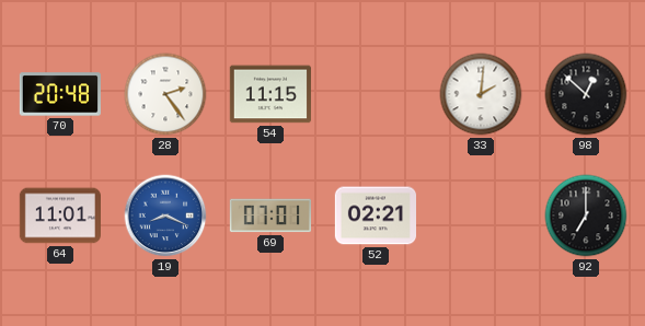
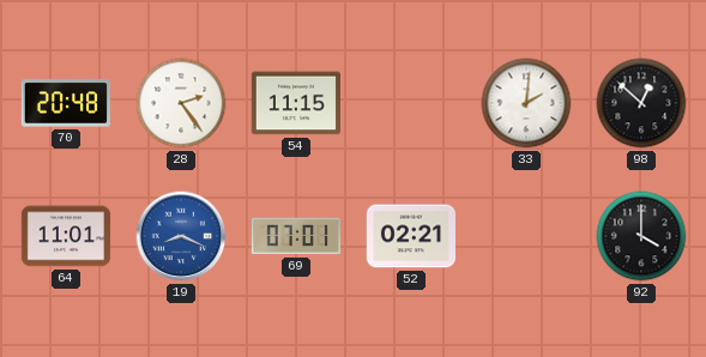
92: 7:00 -> 4:00
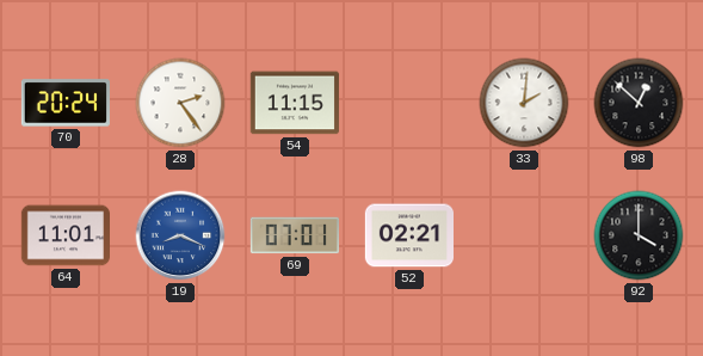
70: 20:48 -> 20:24
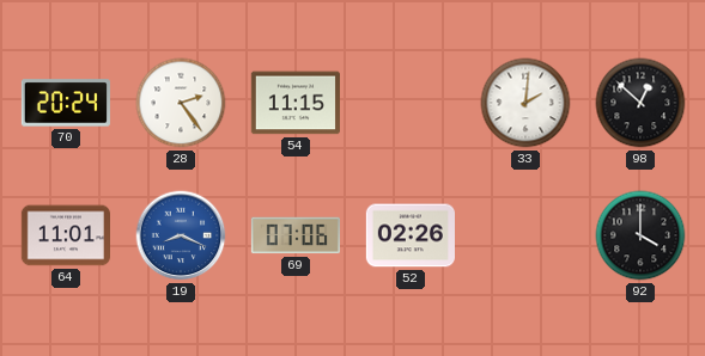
69: 07:01 -> 07:06
52: 02:21 -> 02:26
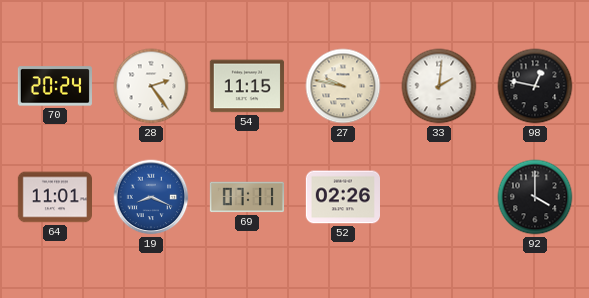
27: none -> 9:47
98: 12:52 -> 12:47
69: 07:06 -> 07:11
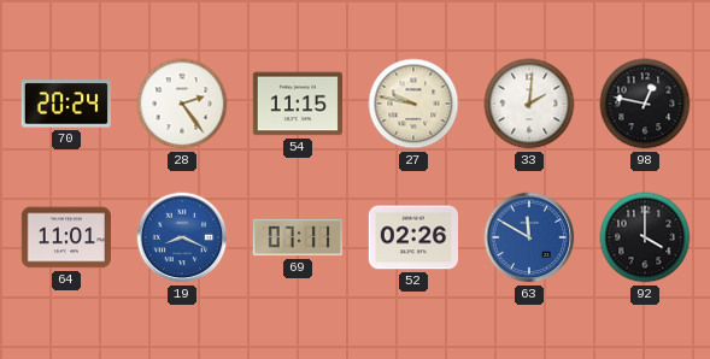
63: none -> 11:50
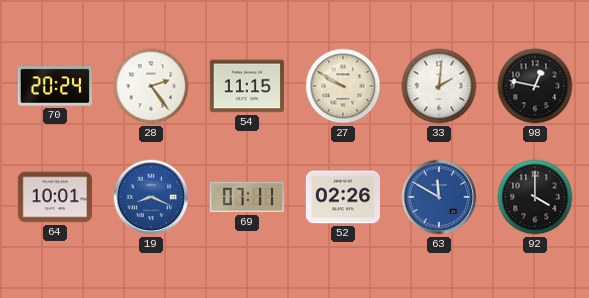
27: 9:47 -> 9:50
64: 11:01 -> 10:01
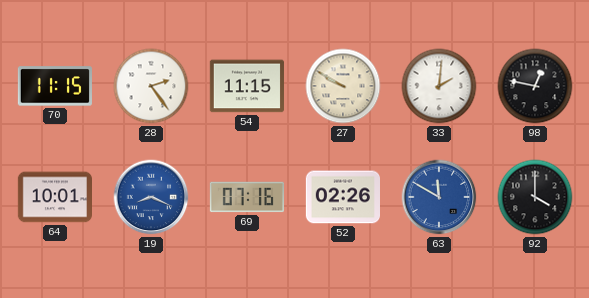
70: 20:24 -> 11:15
69: 07:11 -> 07:16
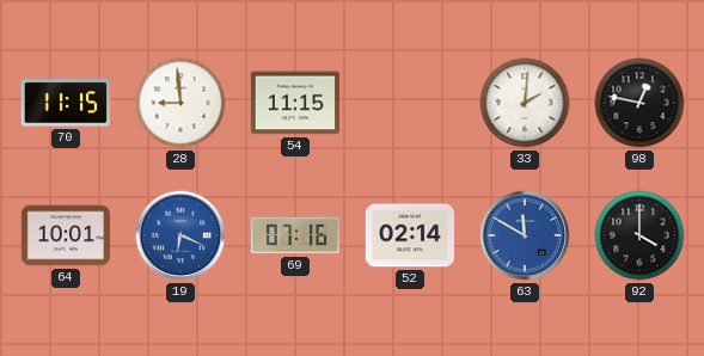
28: 2:24 -> 8:59
27: 9:50 -> none
19: 8:19 -> 6:19
52: 02:26 -> 02:14
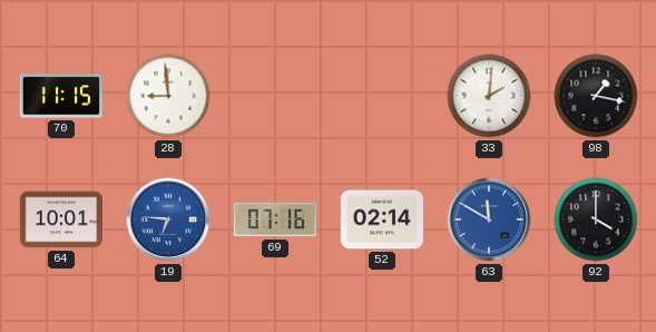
54: 11:15 -> none
98: 12:47 -> 1:17
19: 6:19 -> 6:46
